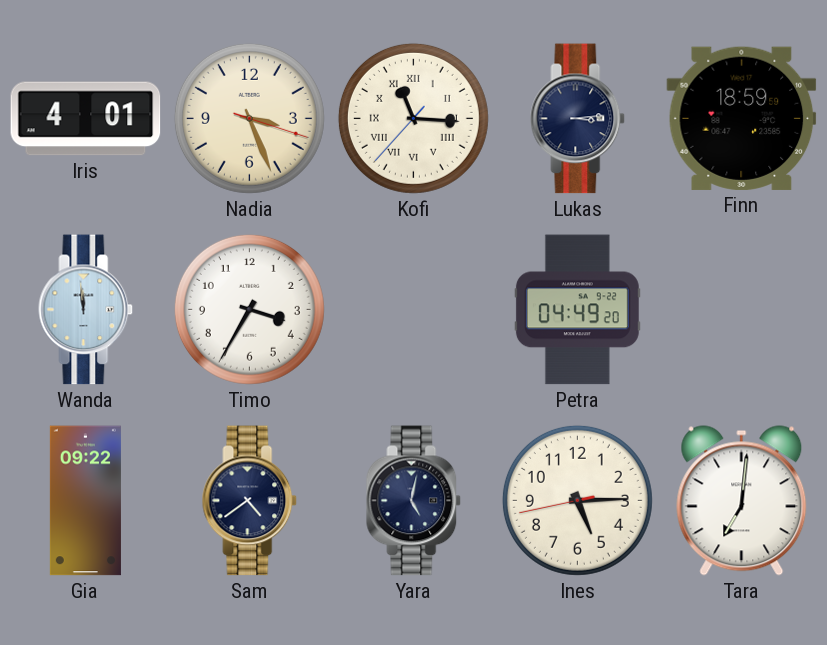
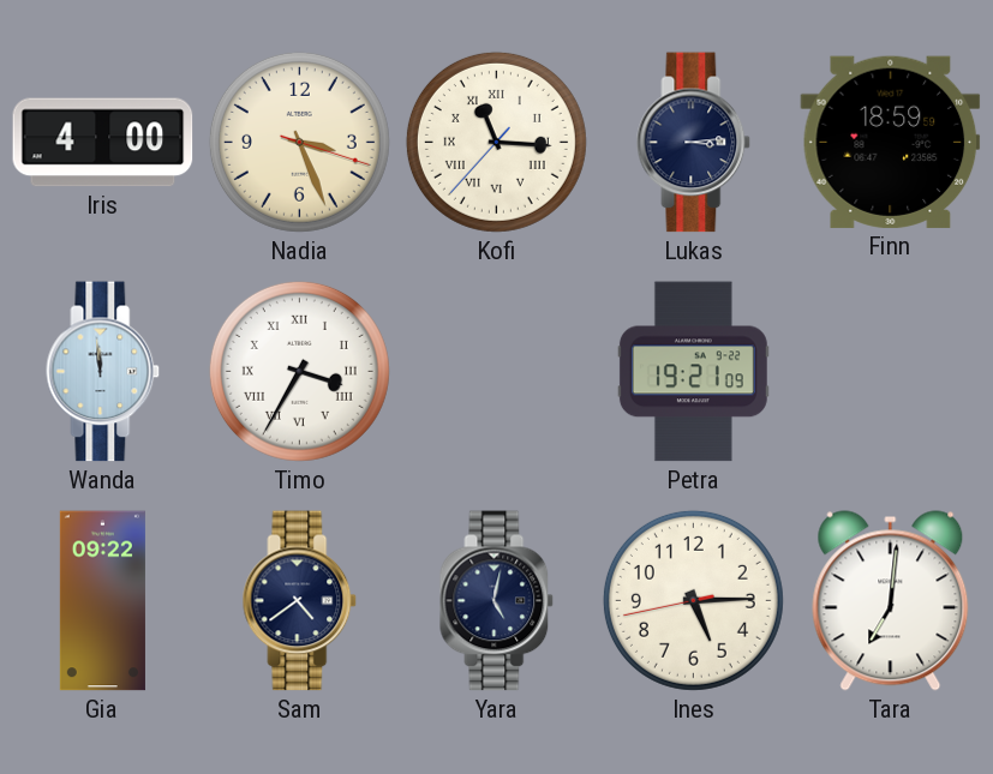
Iris: 4:01 -> 4:00
Timo numerals: Arabic -> Roman
Petra: 04:49 -> 19:21
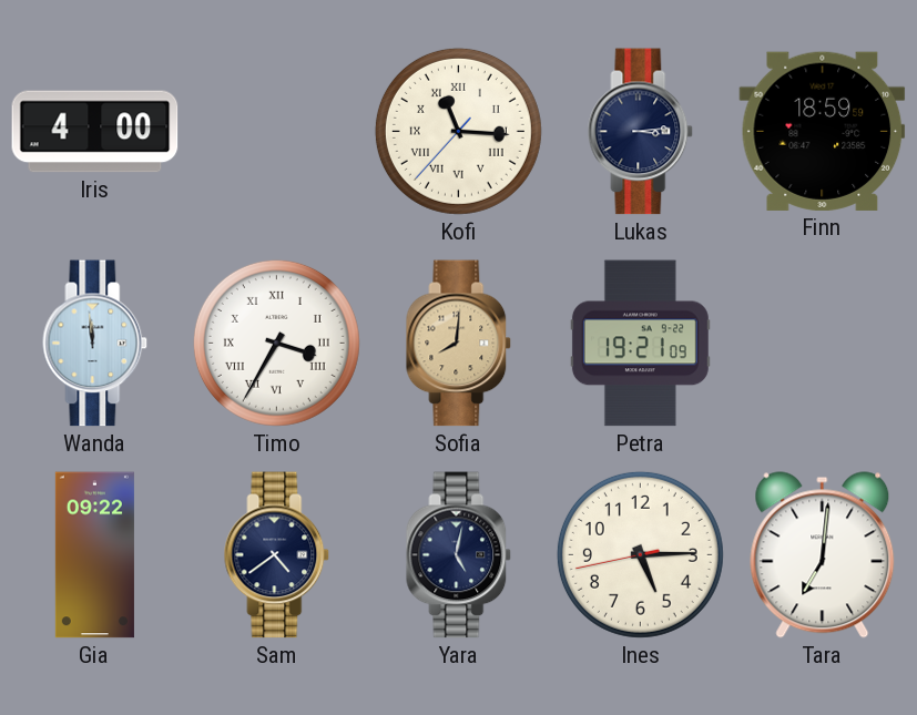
Nadia: 3:26 -> none
Sofia: none -> 8:01
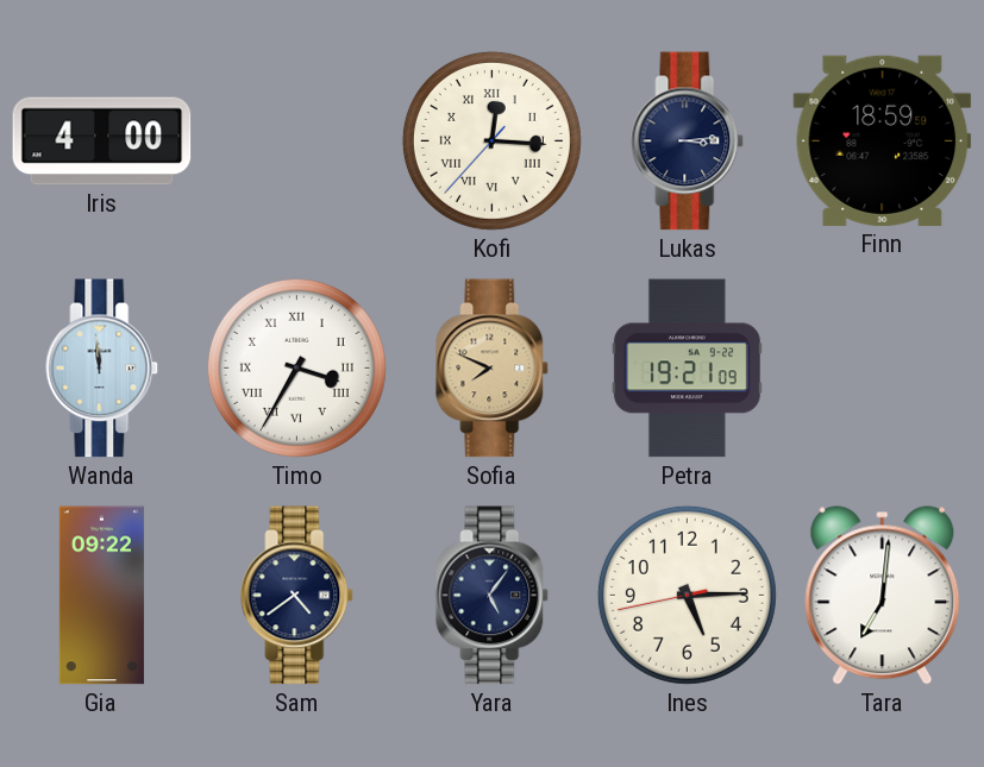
Kofi: 11:15 -> 12:15
Sofia: 8:01 -> 7:49
Yara: 5:02 -> 5:06
